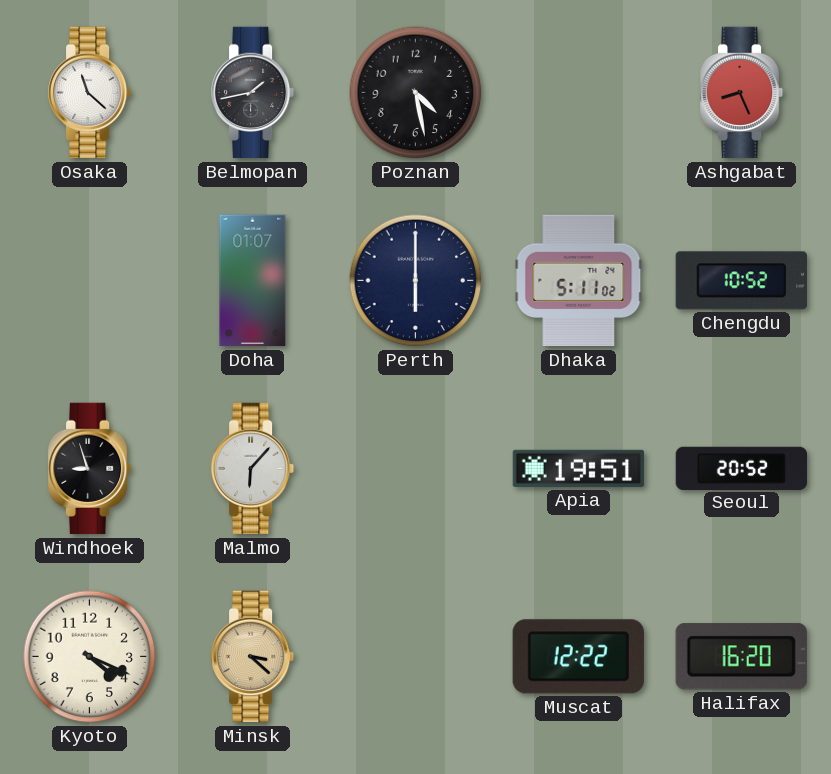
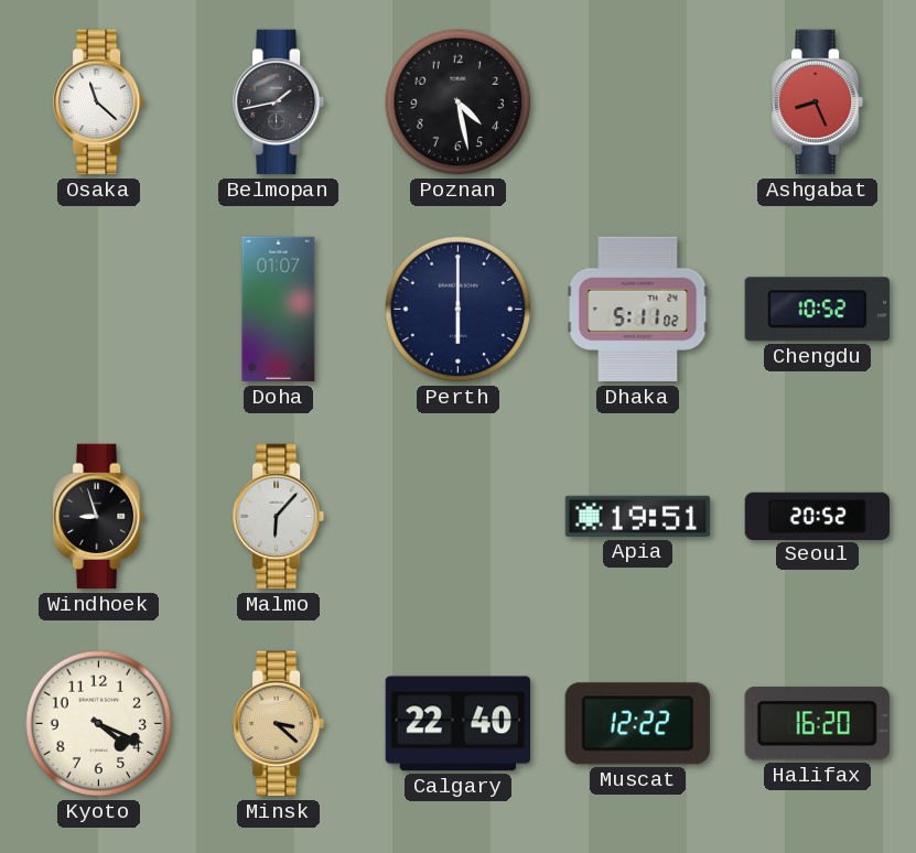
Calgary: none -> 22:40
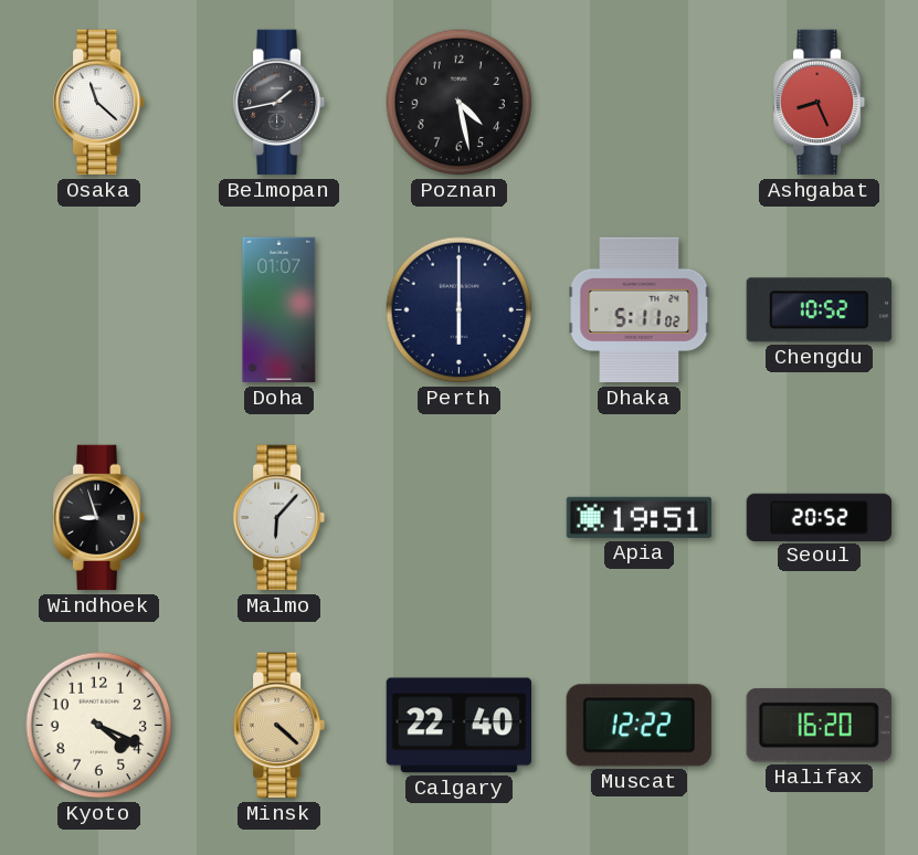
Minsk: 3:22 -> 4:22
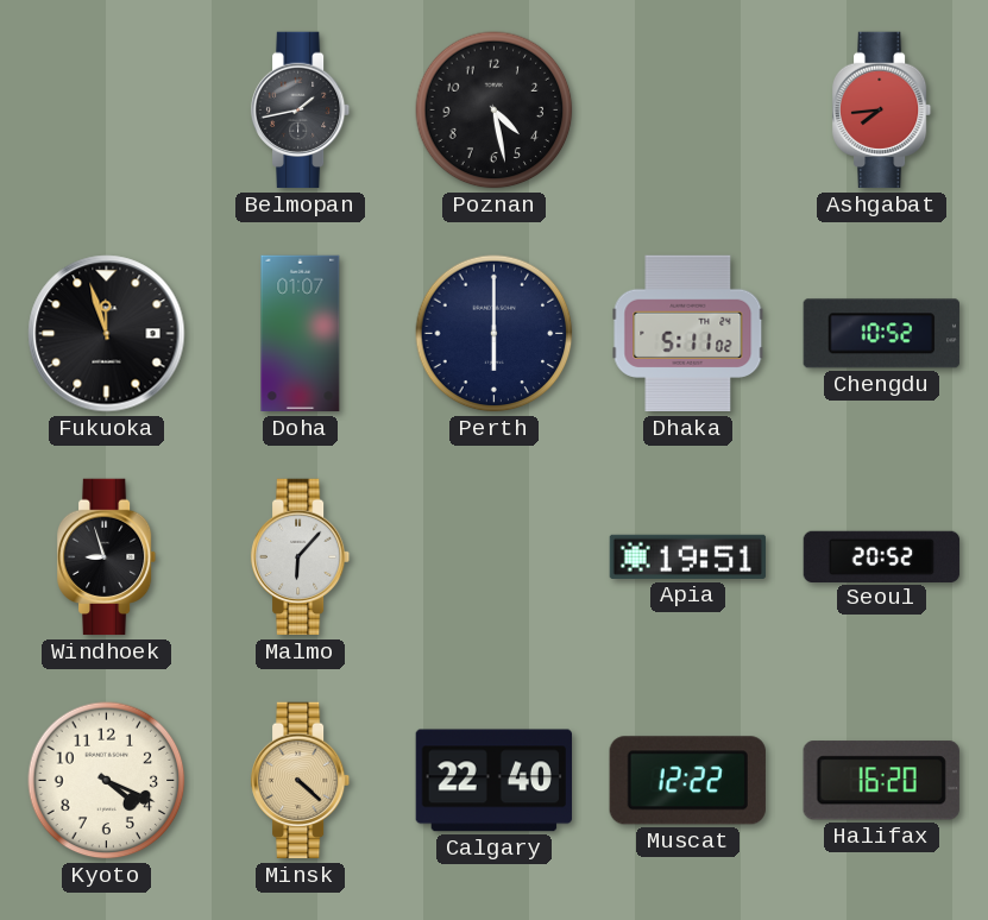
Osaka: 11:22 -> none
Ashgabat: 8:26 -> 7:44
Fukuoka: none -> 11:57
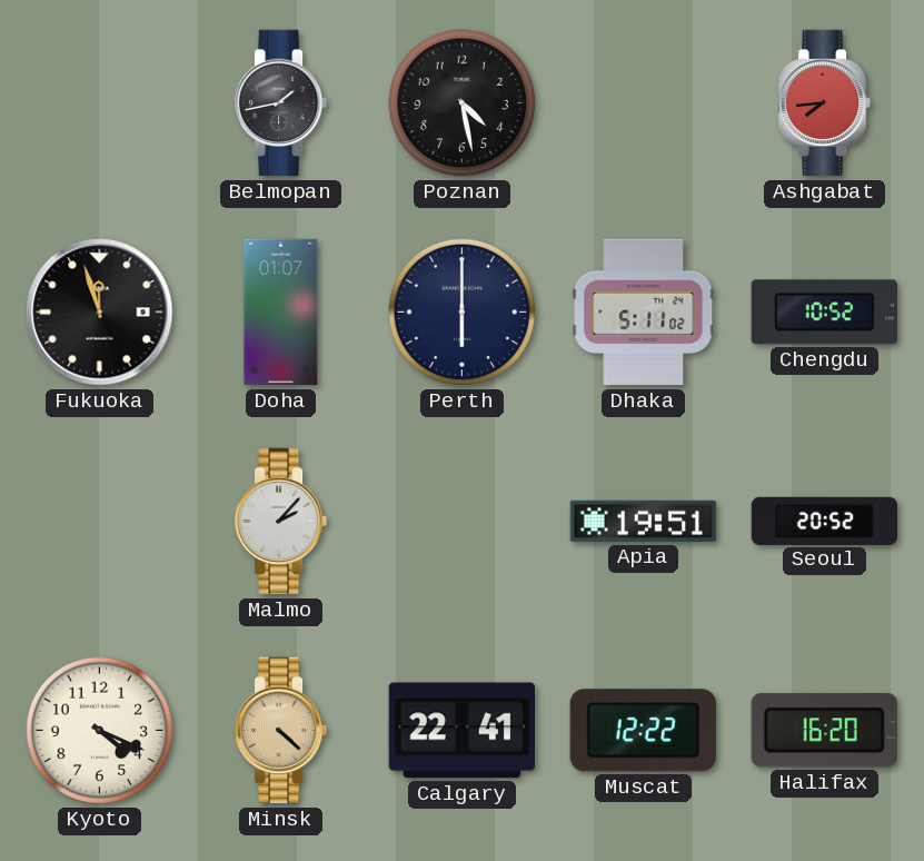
Windhoek: 8:57 -> none
Malmo: 6:07 -> 2:07
Calgary: 22:40 -> 22:41
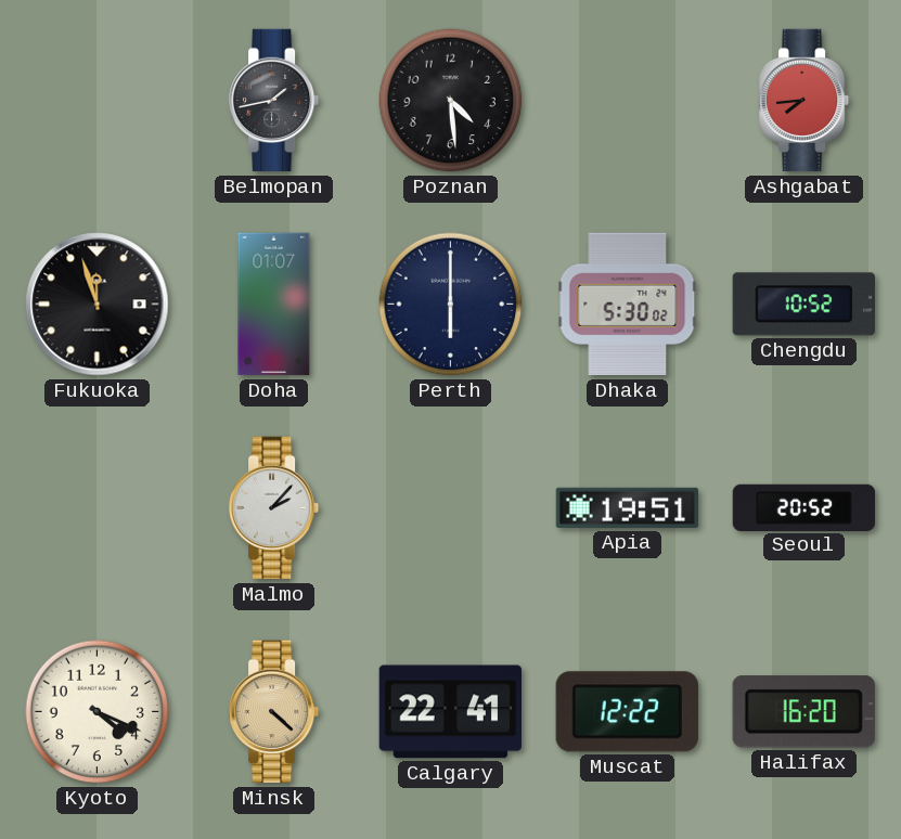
Poznan: 4:28 -> 4:29
Dhaka: 5:11 -> 5:30
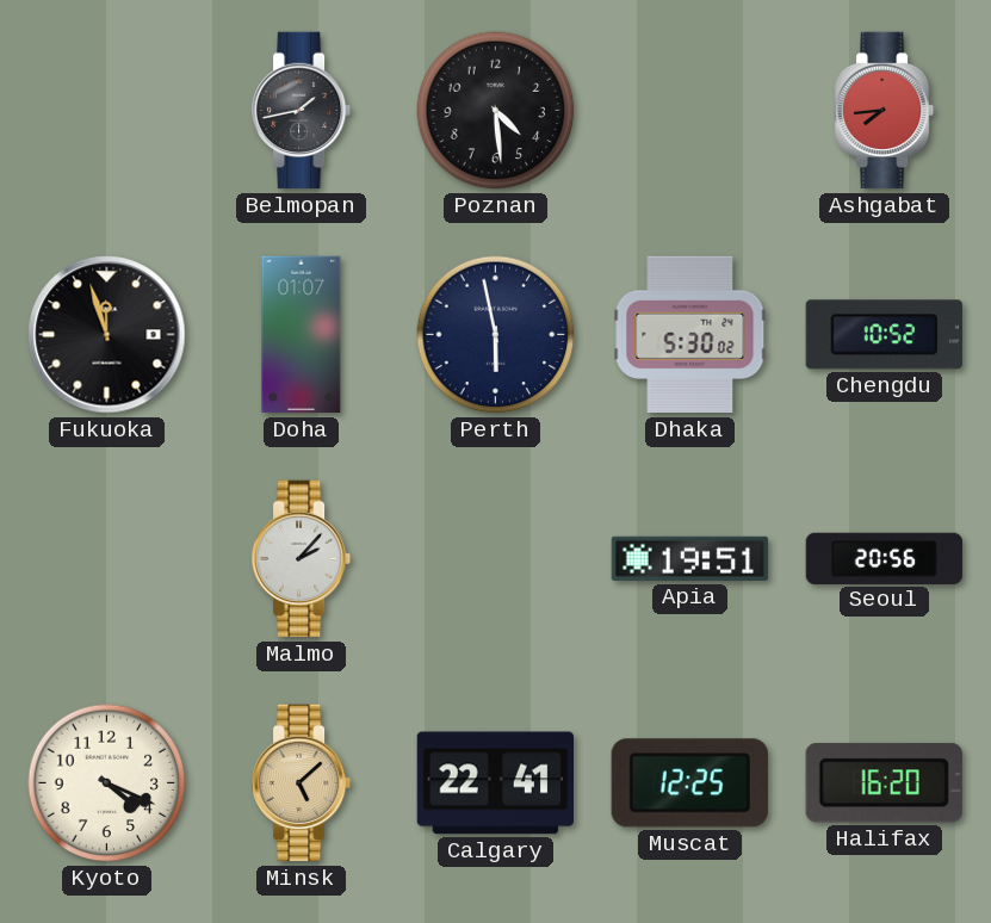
Perth: 6:00 -> 5:58
Seoul: 20:52 -> 20:56
Minsk: 4:22 -> 5:08
Muscat: 12:22 -> 12:25
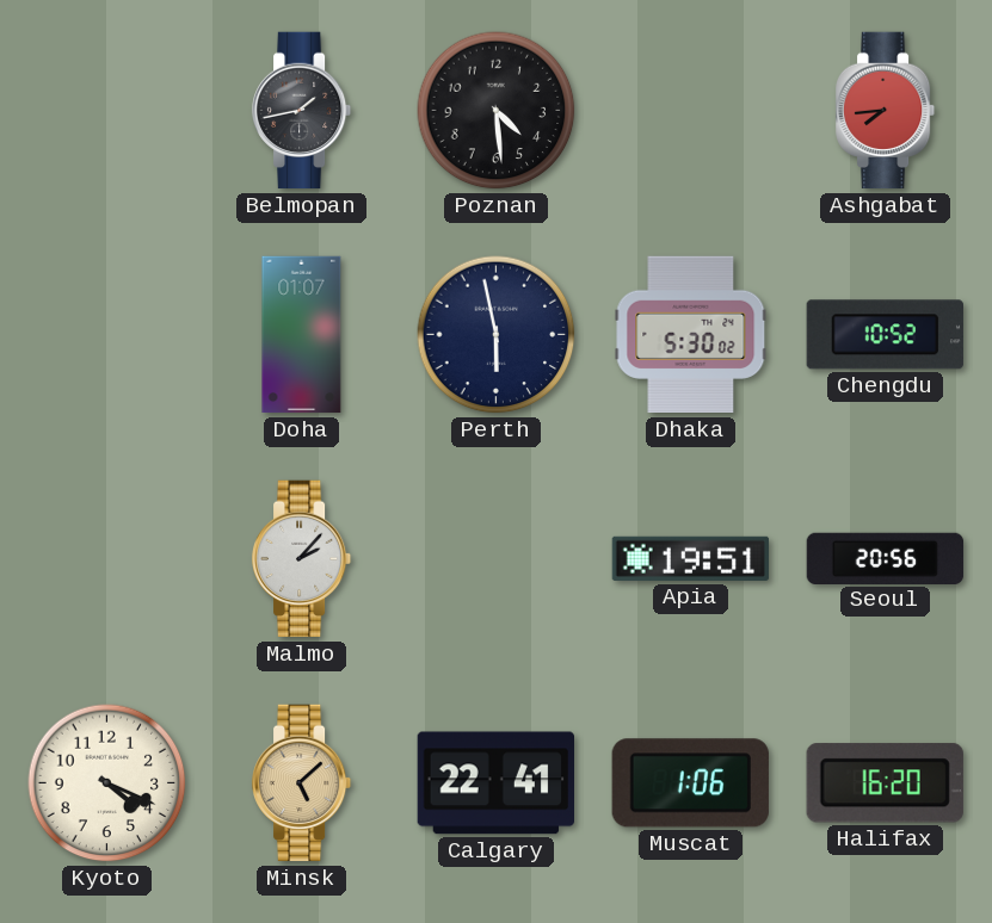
Fukuoka: 11:57 -> none
Muscat: 12:25 -> 1:06
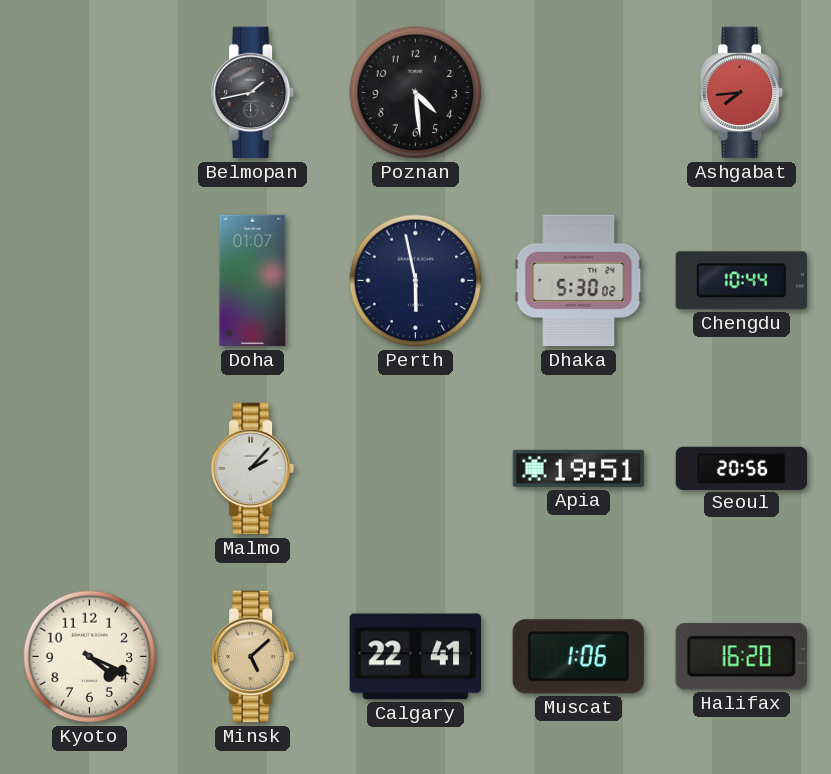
Chengdu: 10:52 -> 10:44
